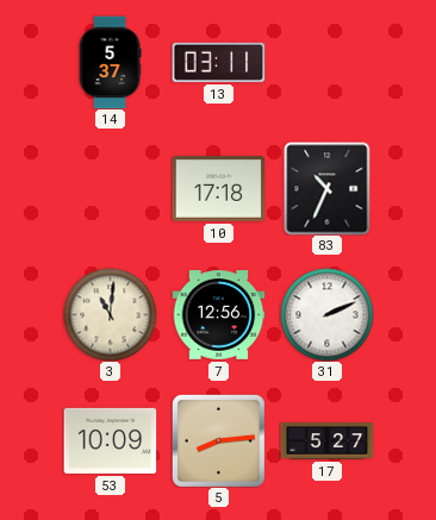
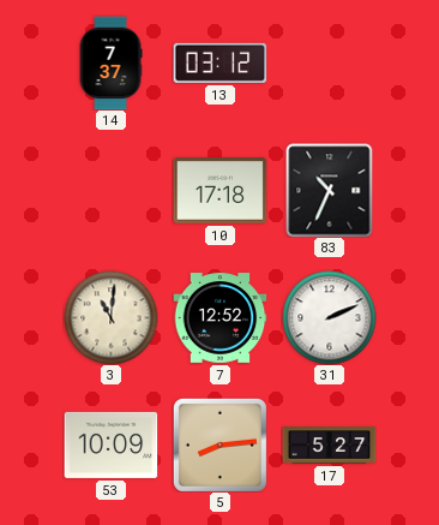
14: 5:37 -> 7:37
13: 03:11 -> 03:12
7: 12:56 -> 12:52
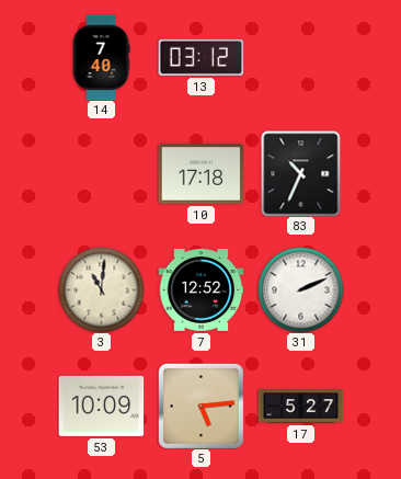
14: 7:37 -> 7:40
5: 8:14 -> 5:14
